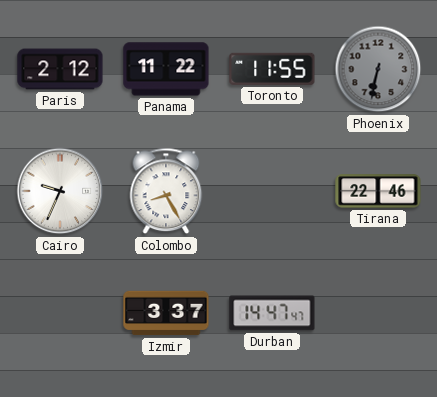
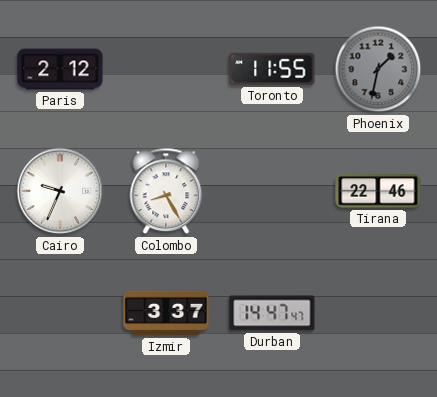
Panama: 11:22 -> none
Phoenix: 6:32 -> 1:32
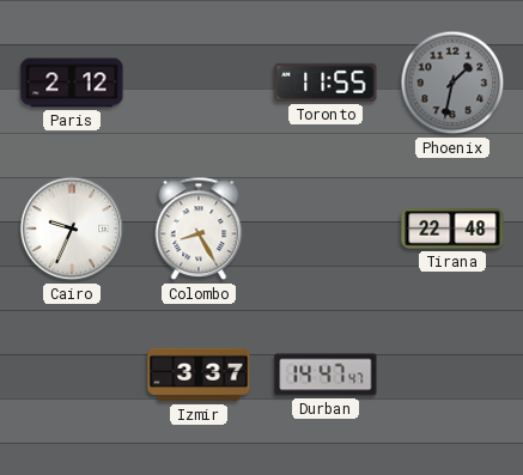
Tirana: 22:46 -> 22:48
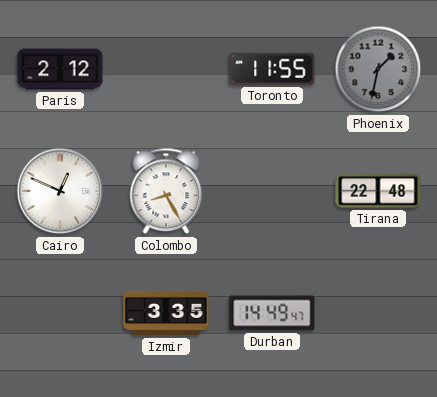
Cairo: 9:34 -> 12:49
Izmir: 3:37 -> 3:35
Durban: 14:47 -> 14:49
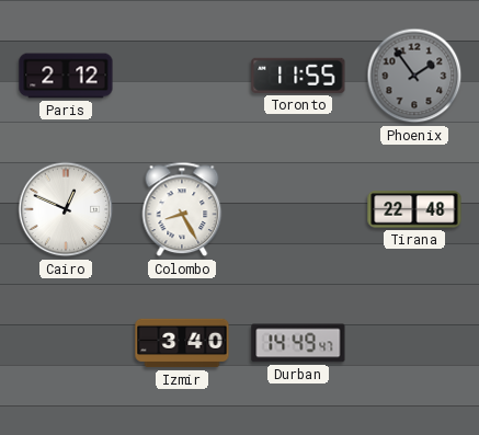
Phoenix: 1:32 -> 1:54
Izmir: 3:35 -> 3:40
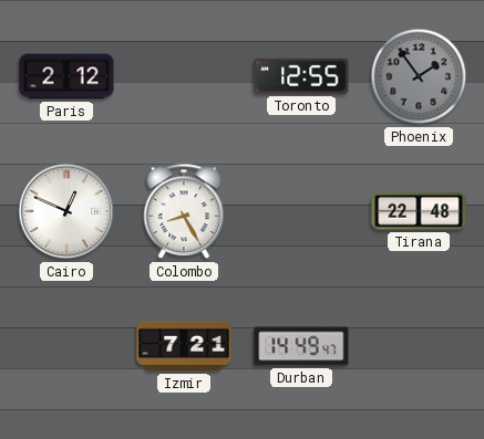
Toronto: 11:55 -> 12:55
Izmir: 3:40 -> 7:21
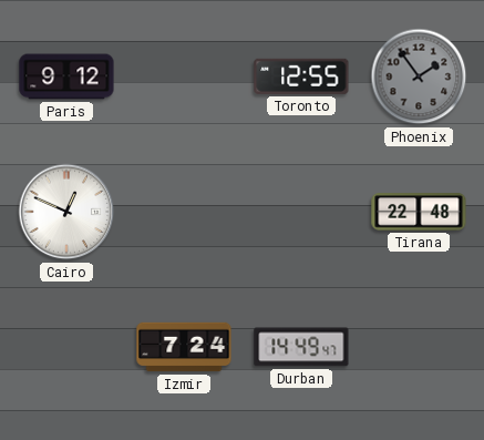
Paris: 2:12 -> 9:12
Colombo: 8:25 -> none
Izmir: 7:21 -> 7:24
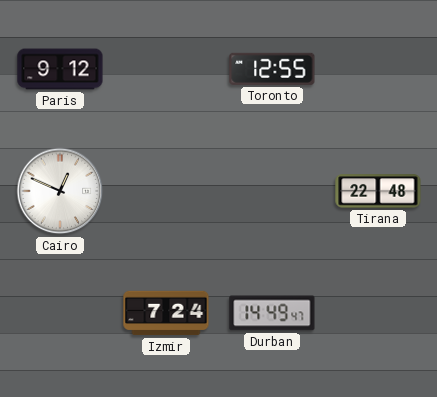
Phoenix: 1:54 -> none
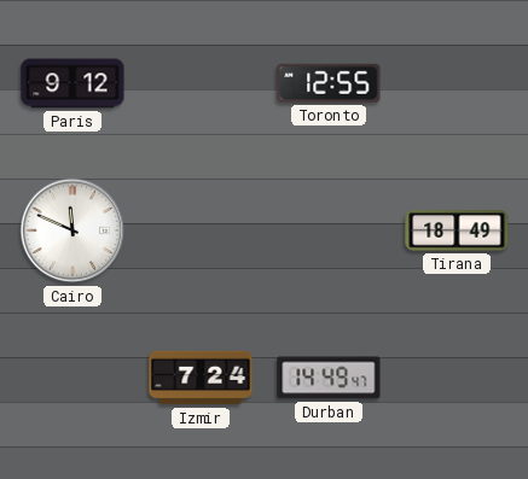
Cairo: 12:49 -> 11:49
Tirana: 22:48 -> 18:49
